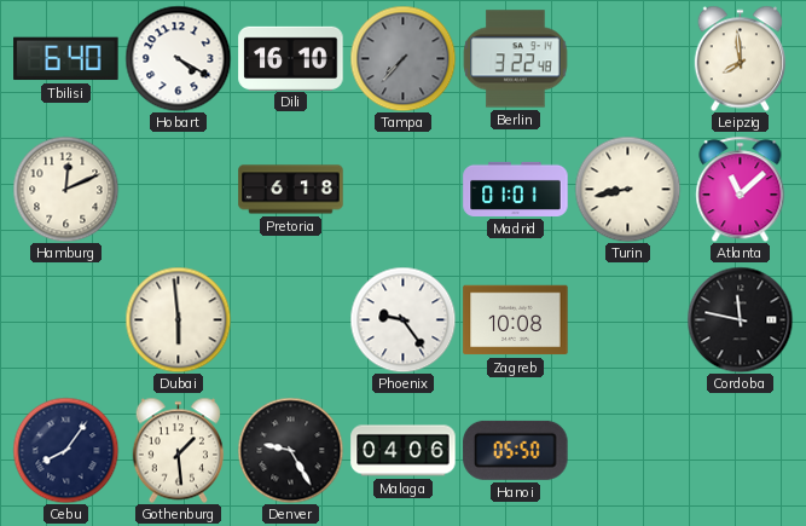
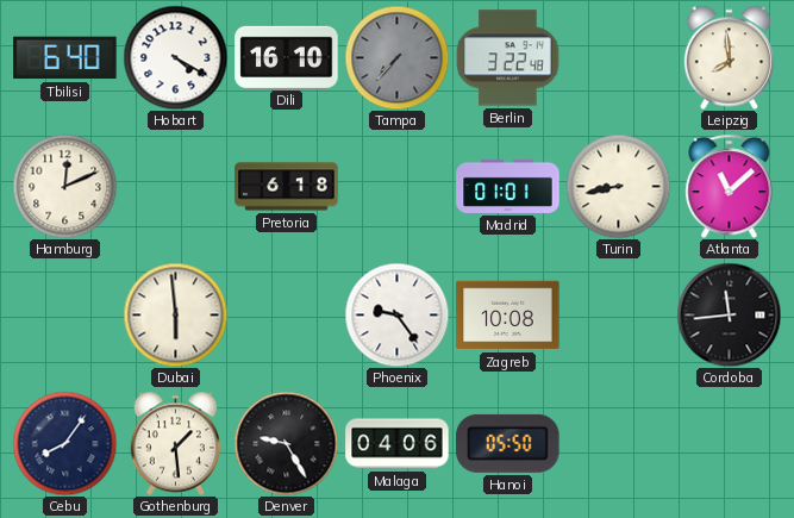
Cordoba: 11:47 -> 11:44
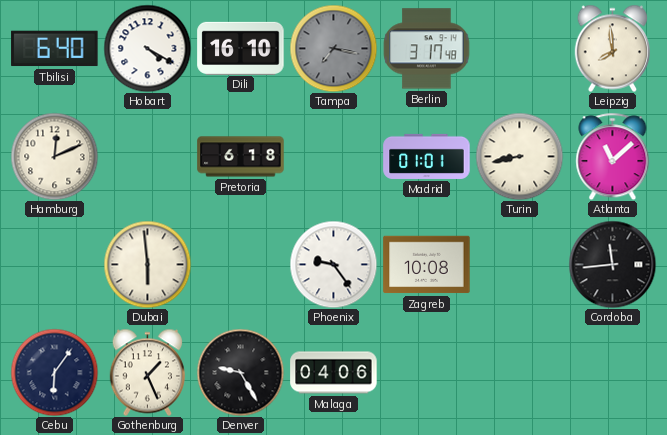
Tampa: 7:37 -> 7:17
Berlin: 3:22 -> 3:17
Cebu: 8:06 -> 6:06
Gothenburg: 1:29 -> 1:26
Hanoi: 05:50 -> none
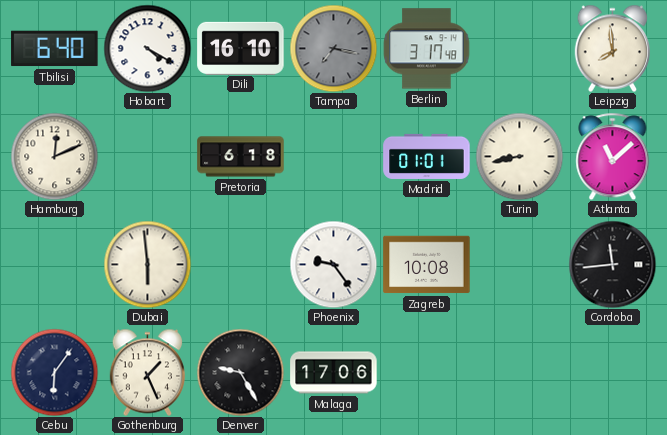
Malaga: 04:06 -> 17:06
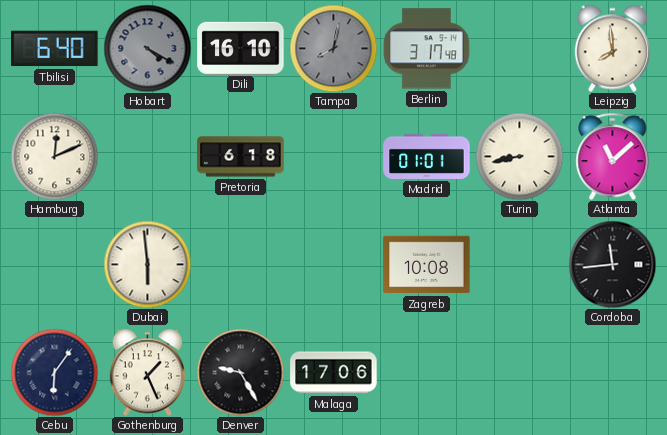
Hobart dial: white -> grey
Tampa: 7:17 -> 8:02
Phoenix: 9:24 -> none
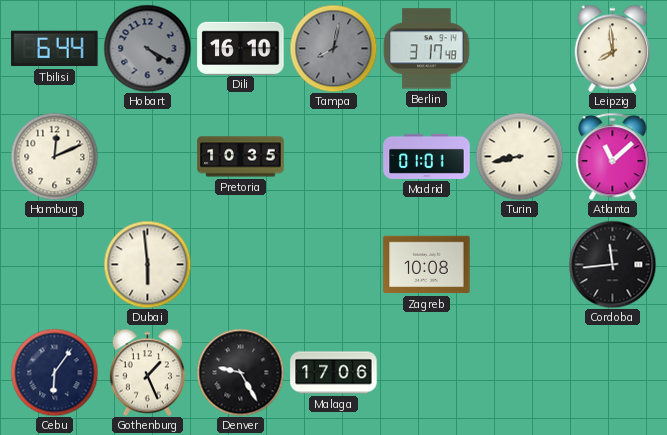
Tbilisi: 6:40 -> 6:44
Pretoria: 6:18 -> 10:35
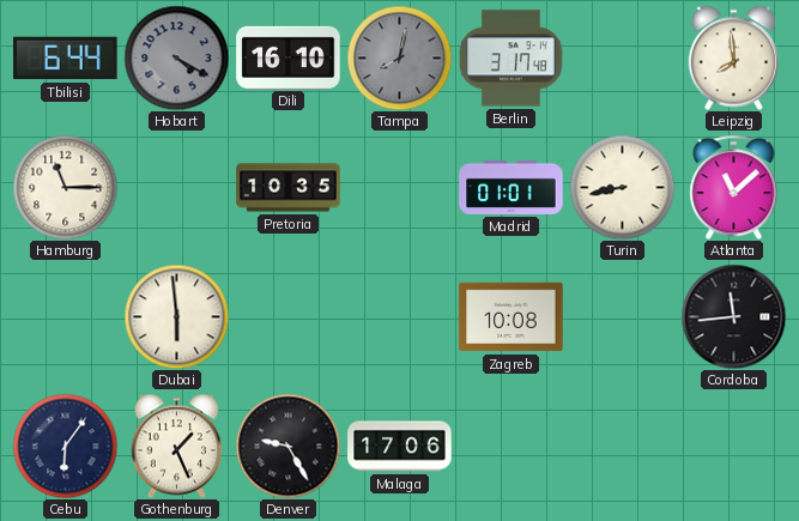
Hamburg: 12:11 -> 11:15
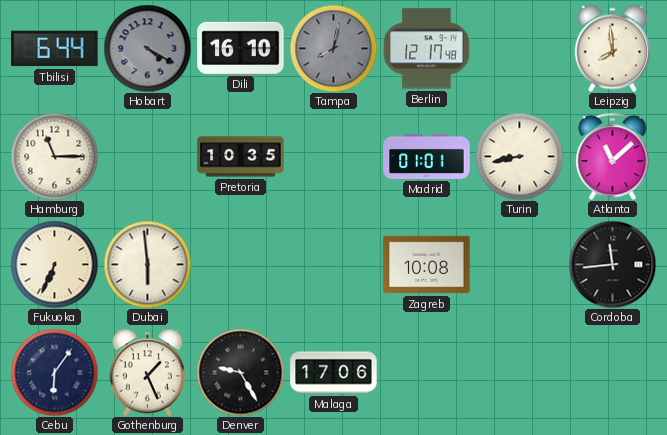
Berlin: 3:17 -> 12:17
Fukuoka: none -> 6:34
